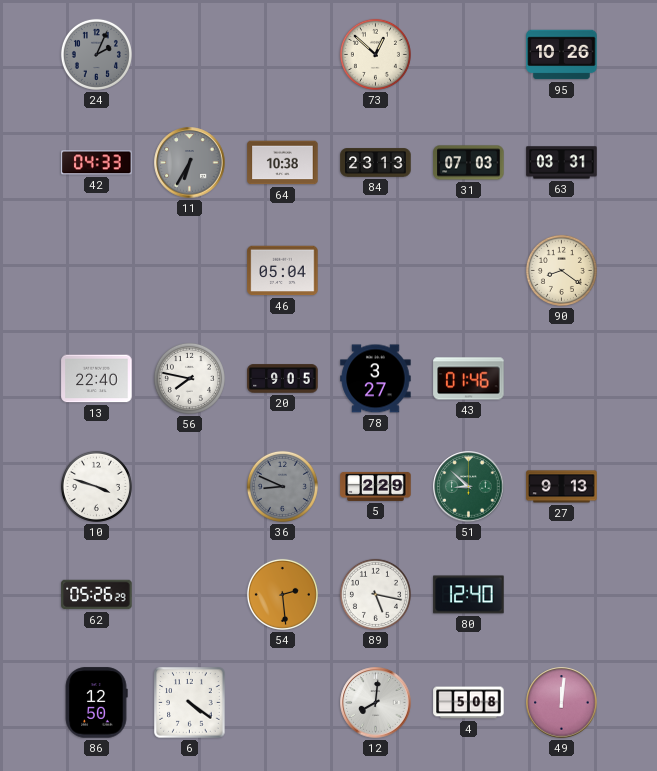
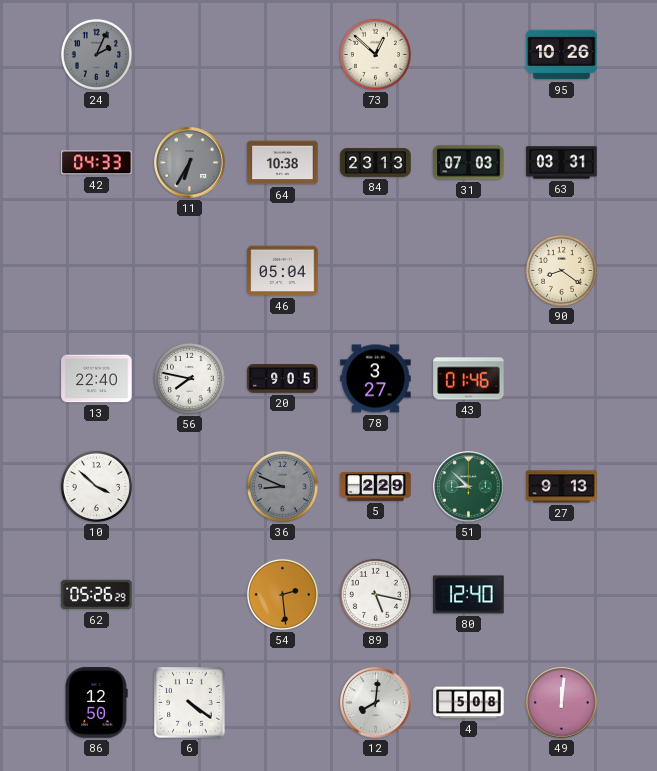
10: 3:48 -> 3:52
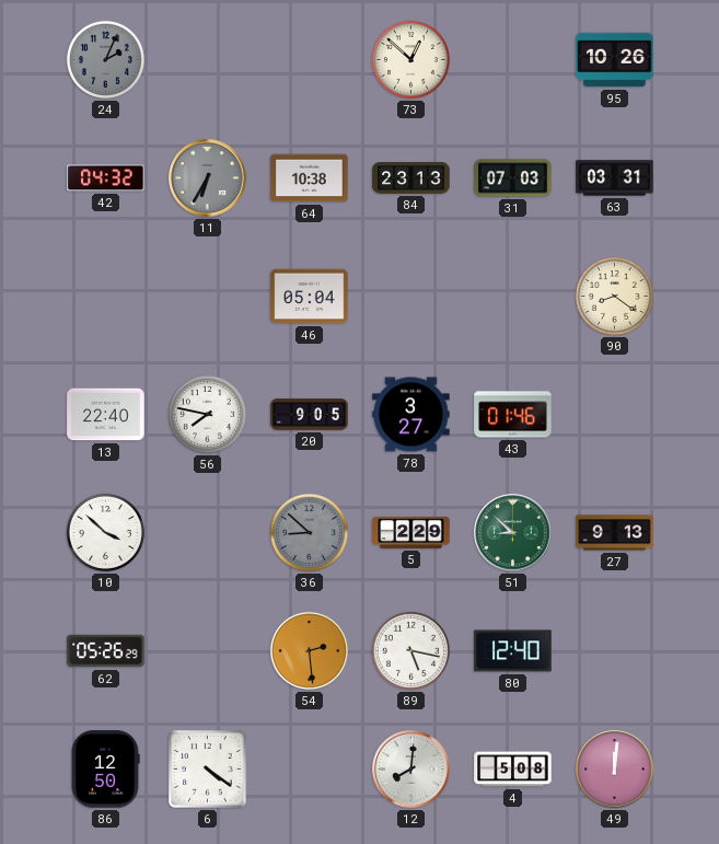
42: 04:33 -> 04:32
36: 8:49 -> 8:52
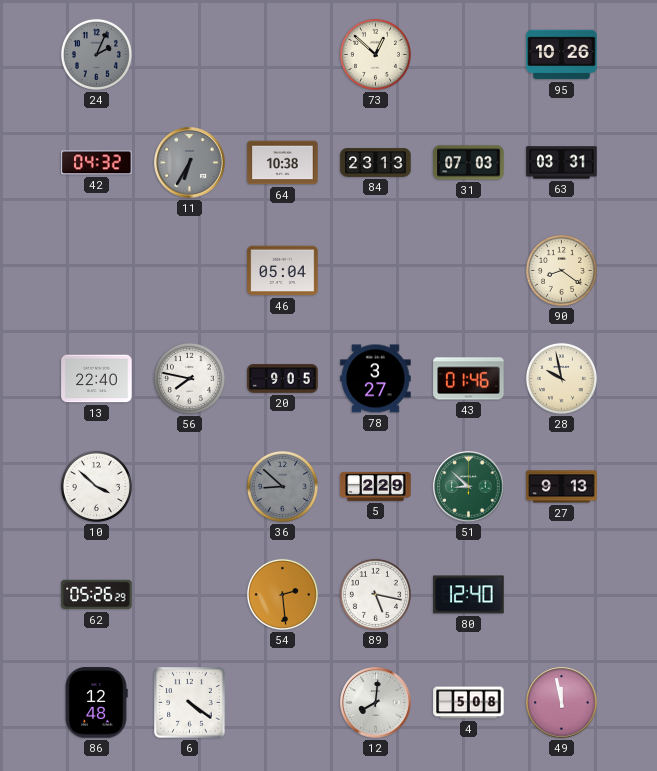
28: none -> 9:58
86: 12:50 -> 12:48
49: 12:01 -> 11:58
